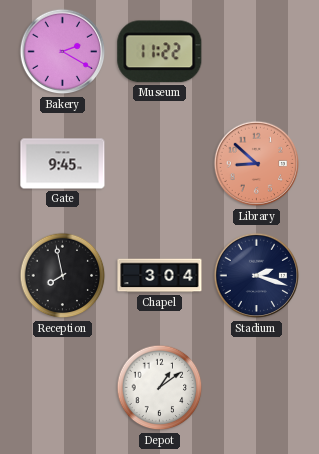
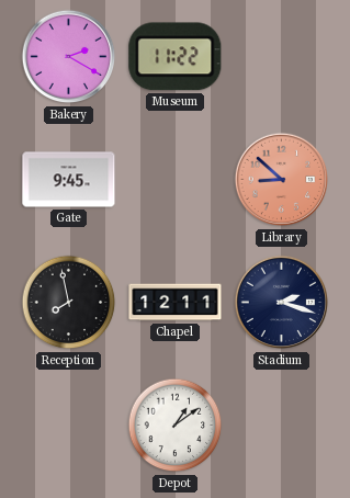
Chapel: 3:04 -> 12:11
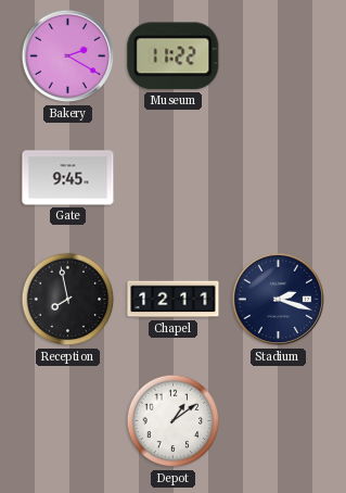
Library: 8:52 -> none
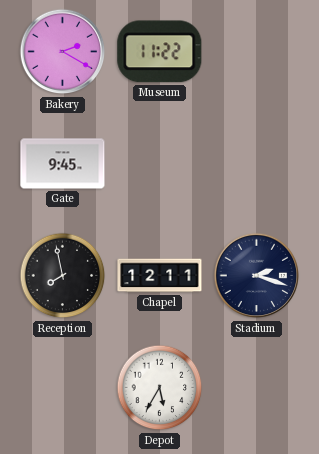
Depot: 1:09 -> 5:35
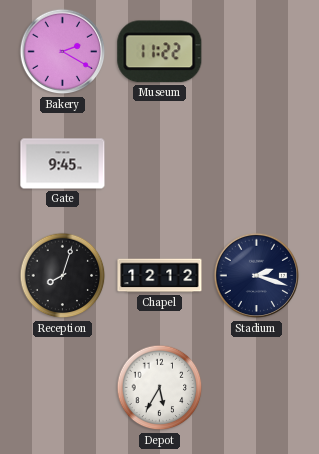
Reception: 7:58 -> 8:03
Chapel: 12:11 -> 12:12
